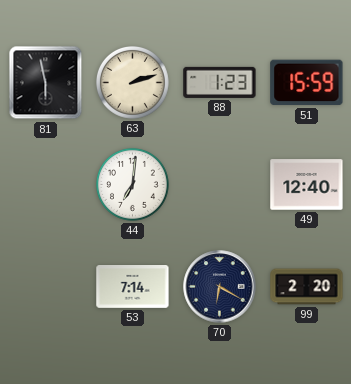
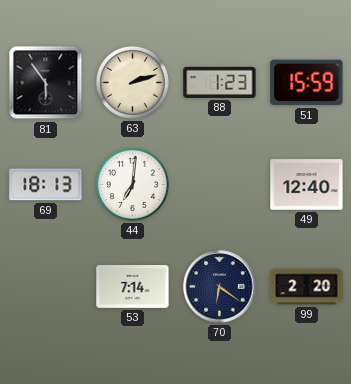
81: 5:58 -> 5:54
69: none -> 18:13
70: 6:20 -> 6:21
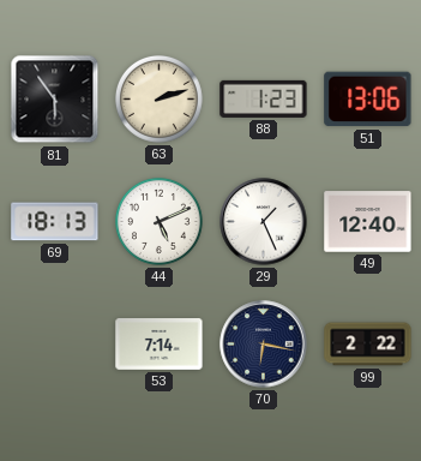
51: 15:59 -> 13:06
44: 7:01 -> 5:11
29: none -> 1:26
70: 6:21 -> 6:17
99: 2:20 -> 2:22
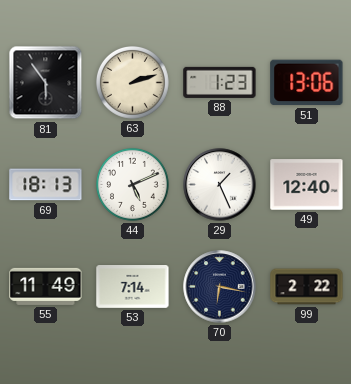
55: none -> 11:49
